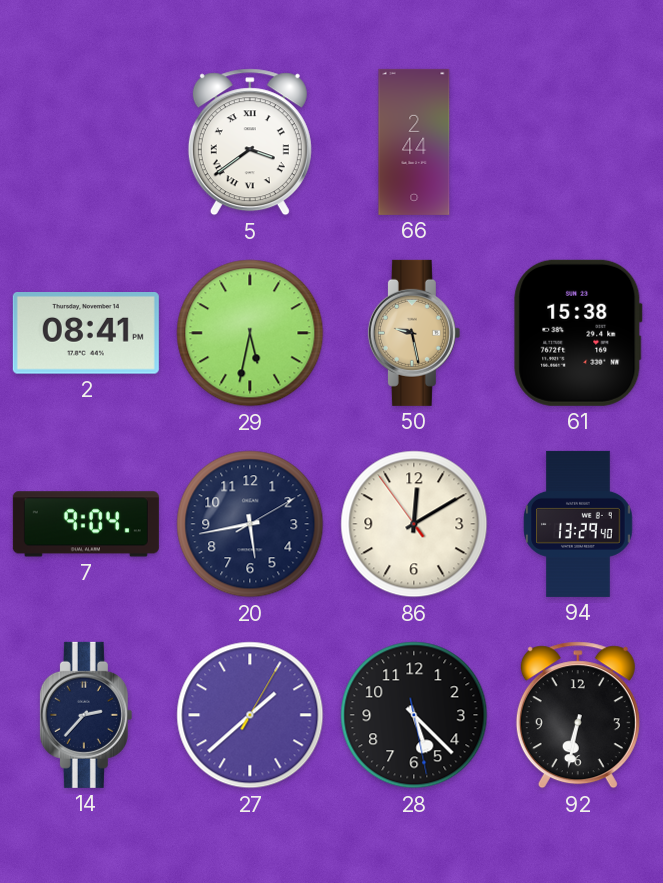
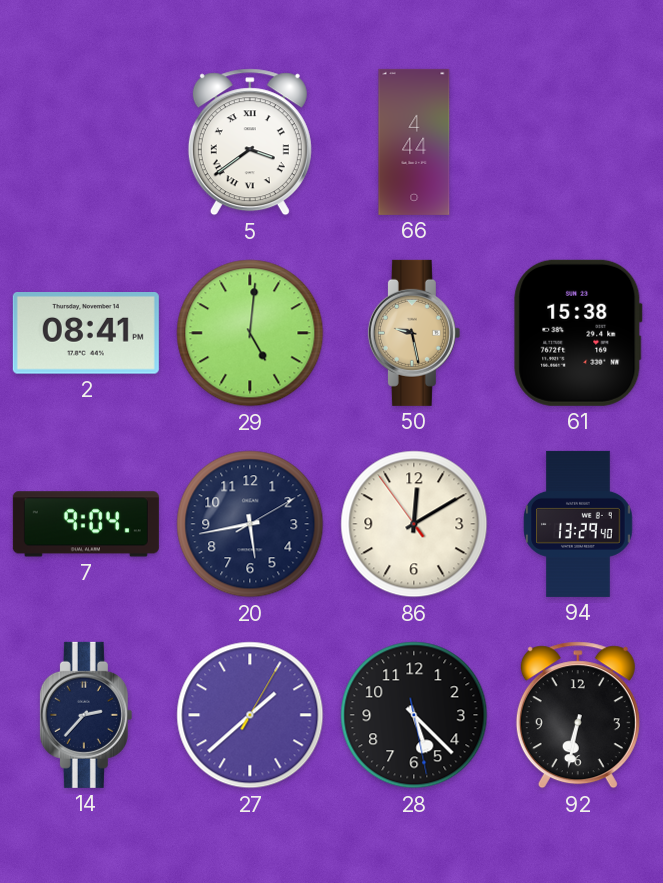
66: 2:44 -> 4:44
29: 5:32 -> 5:01
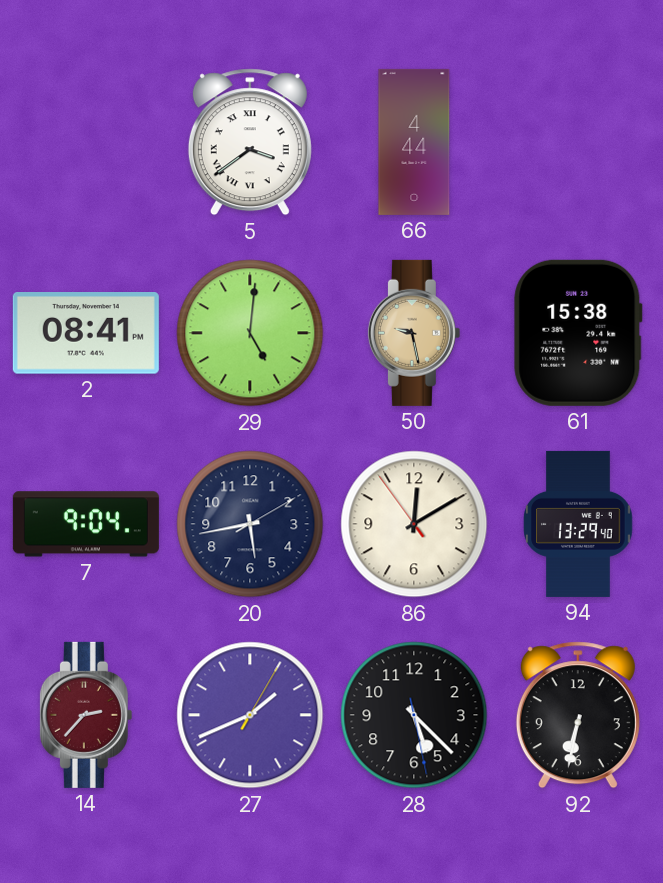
14 dial: navy -> burgundy
27: 1:38 -> 1:41
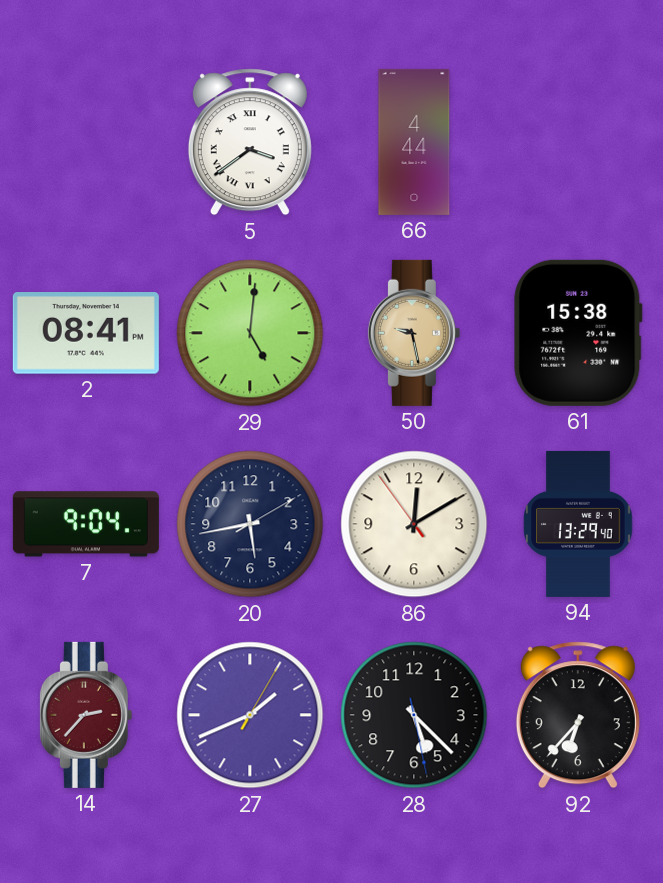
92: 6:32 -> 6:37
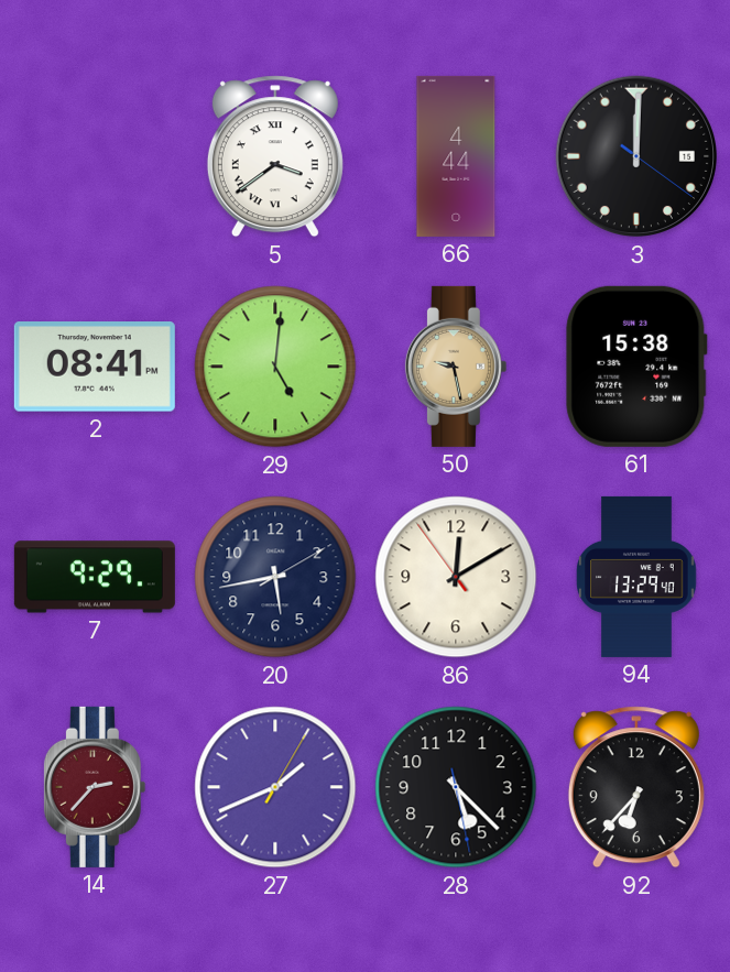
3: none -> 12:00
7: 9:04 -> 9:29
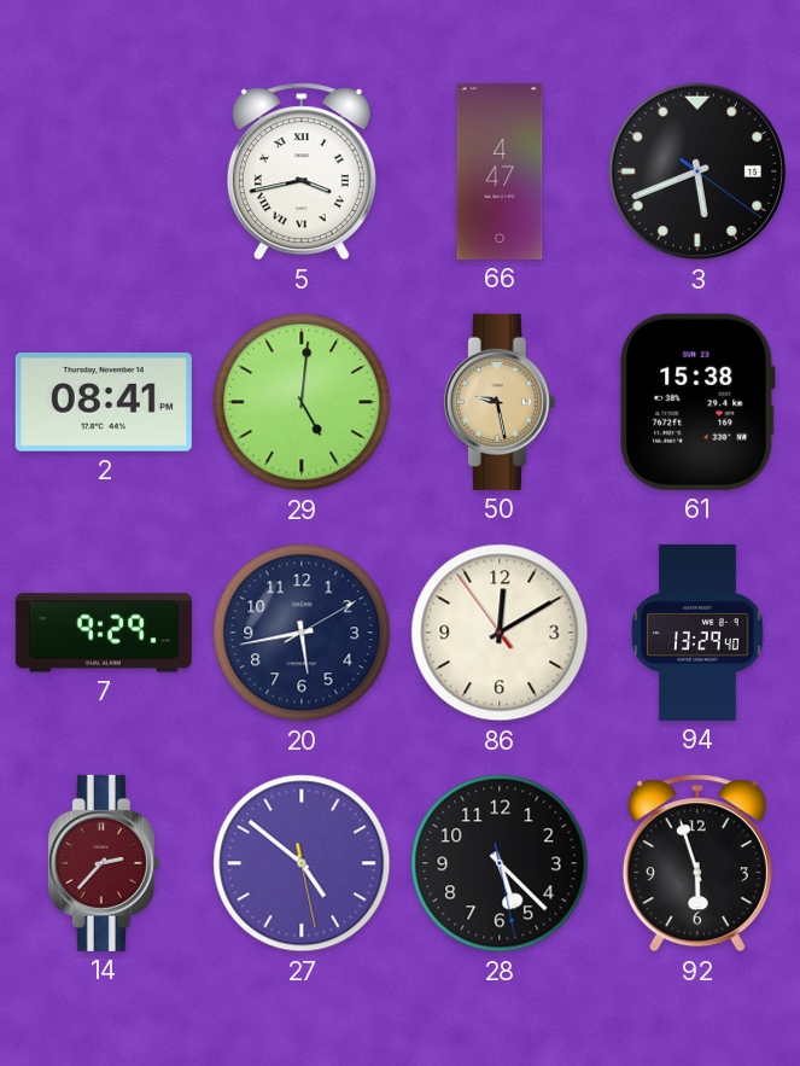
5: 3:39 -> 3:43
66: 4:44 -> 4:47
3: 12:00 -> 5:41
27: 1:41 -> 4:51
92: 6:37 -> 5:57
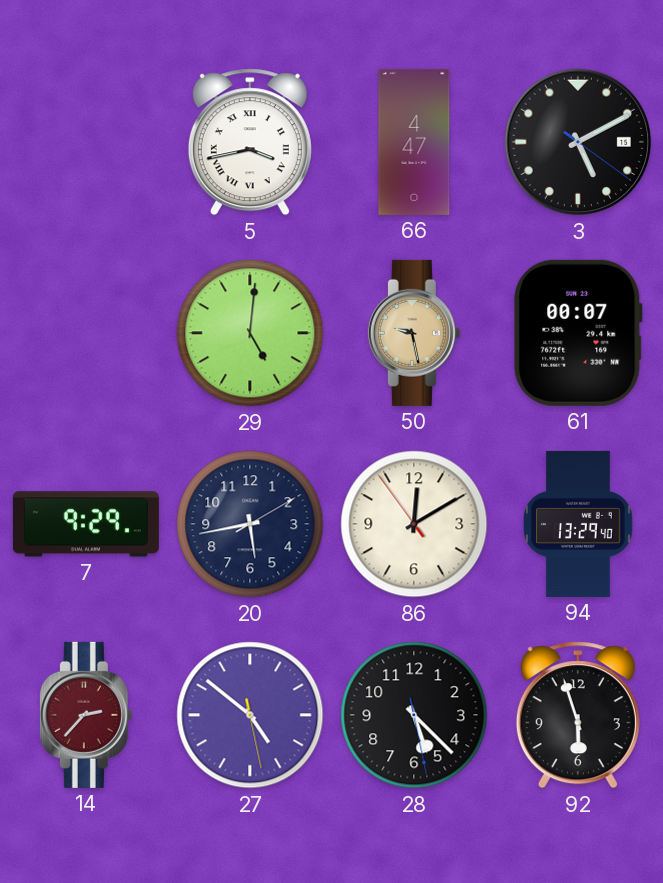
3: 5:41 -> 5:10
2: 08:41 -> none
61: 15:38 -> 00:07
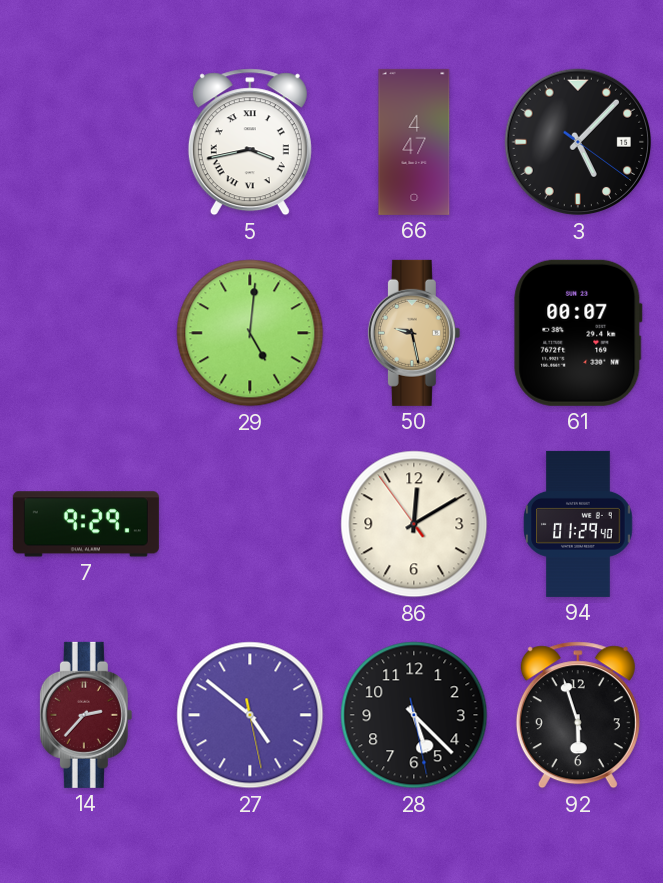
3: 5:10 -> 5:07
20: 5:43 -> none
94: 13:29 -> 01:29
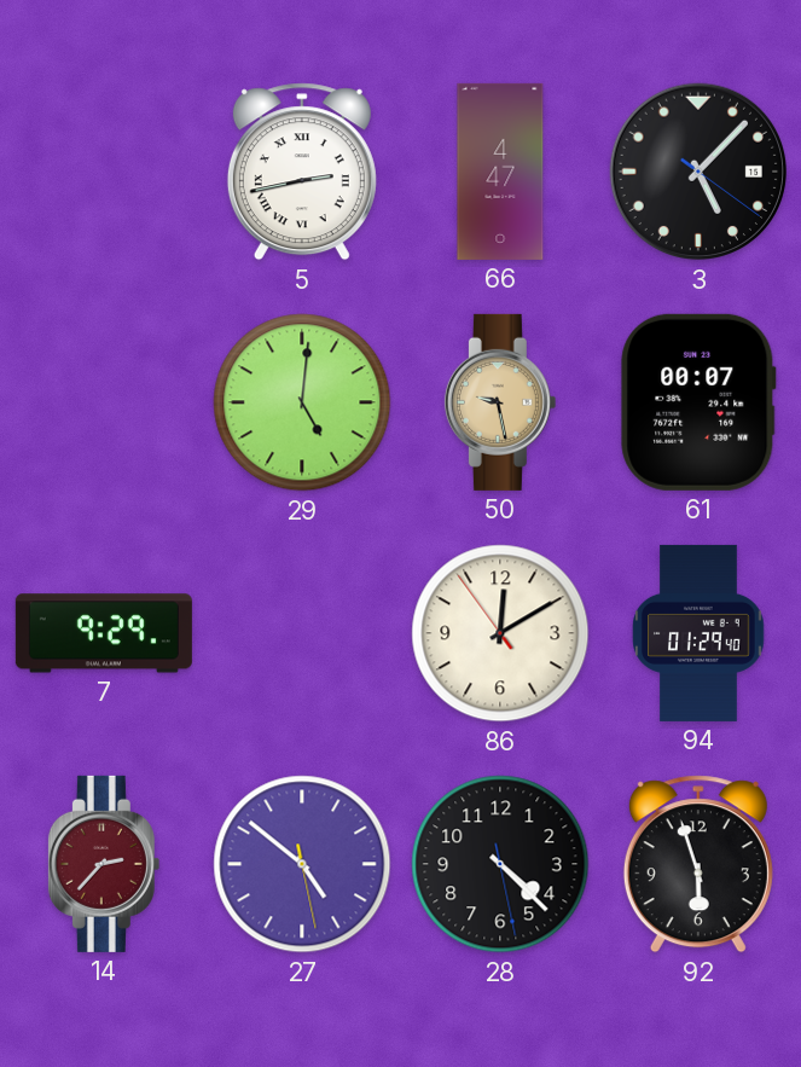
5: 3:43 -> 2:43
28: 5:22 -> 4:22
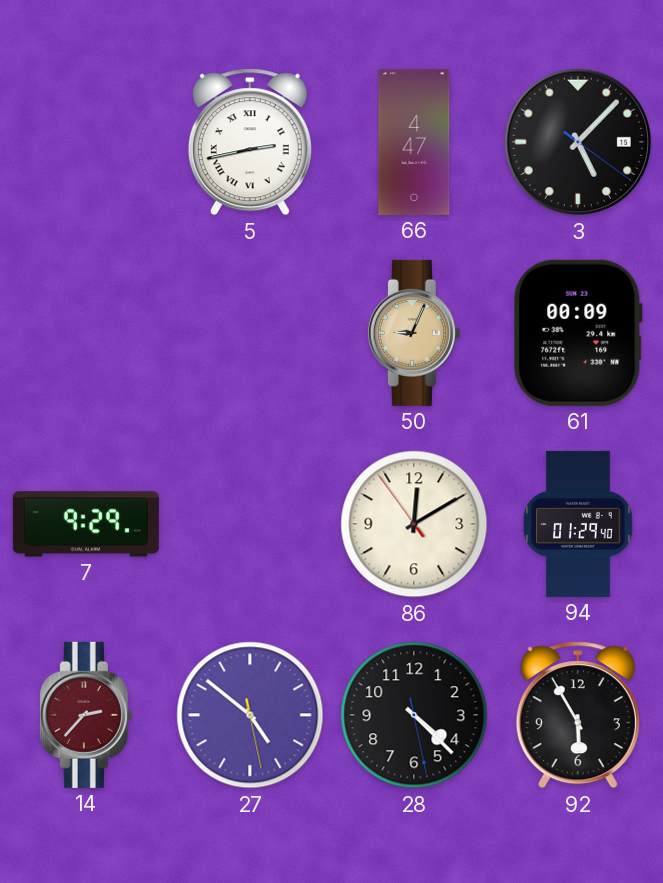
29: 5:01 -> none
50: 9:28 -> 9:04
61: 00:07 -> 00:09
92: 5:57 -> 5:55
